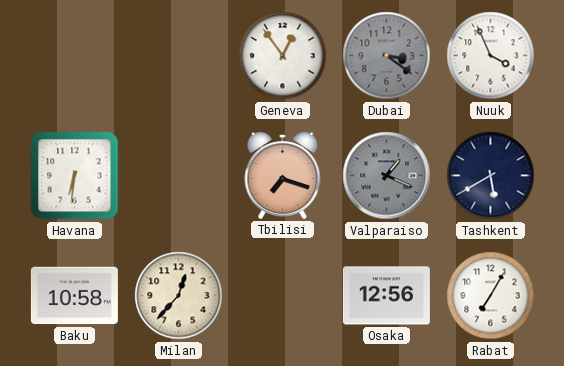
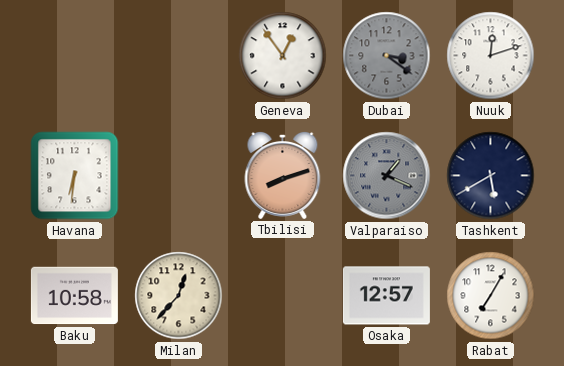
Nuuk: 3:56 -> 12:12
Tbilisi: 7:18 -> 8:12
Osaka: 12:56 -> 12:57
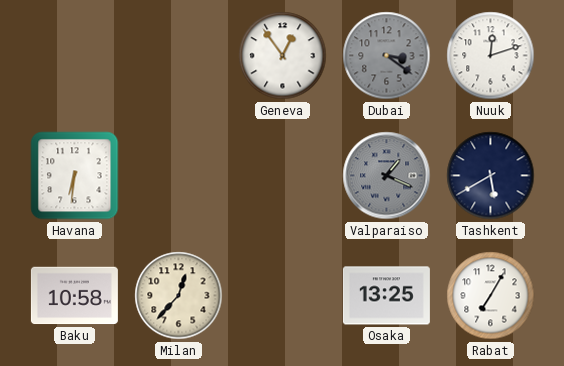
Tbilisi: 8:12 -> none
Osaka: 12:57 -> 13:25
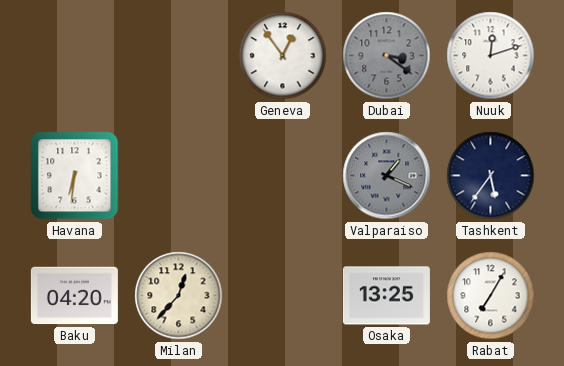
Tashkent: 5:40 -> 5:36
Baku: 10:58 -> 04:20
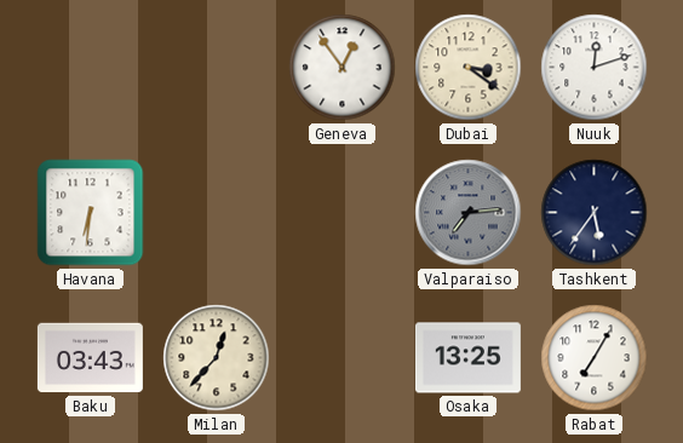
Dubai dial: grey -> cream
Valparaiso: 1:19 -> 7:14
Baku: 04:20 -> 03:43
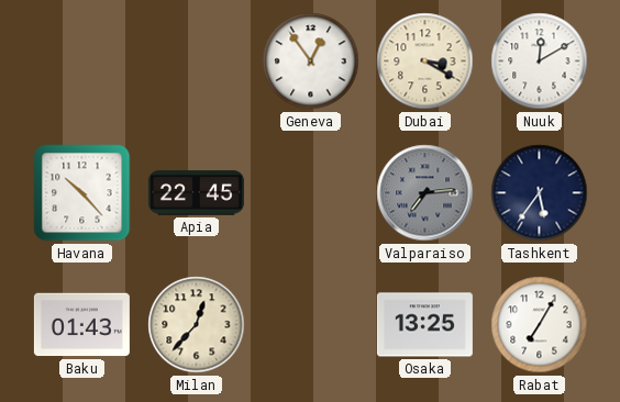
Dubai: 3:21 -> 3:20
Nuuk: 12:12 -> 12:10
Havana: 6:31 -> 10:23
Apia: none -> 22:45
Baku: 03:43 -> 01:43
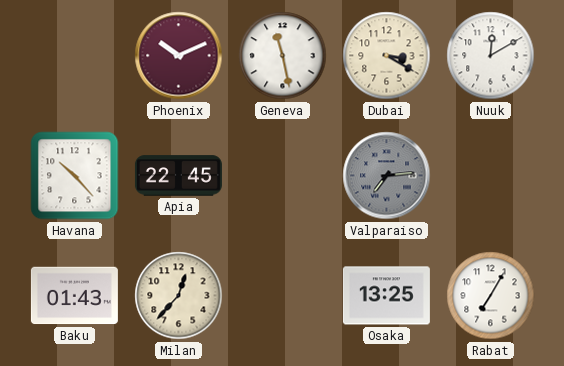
Phoenix: none -> 10:11
Geneva: 12:54 -> 11:28
Tashkent: 5:36 -> none
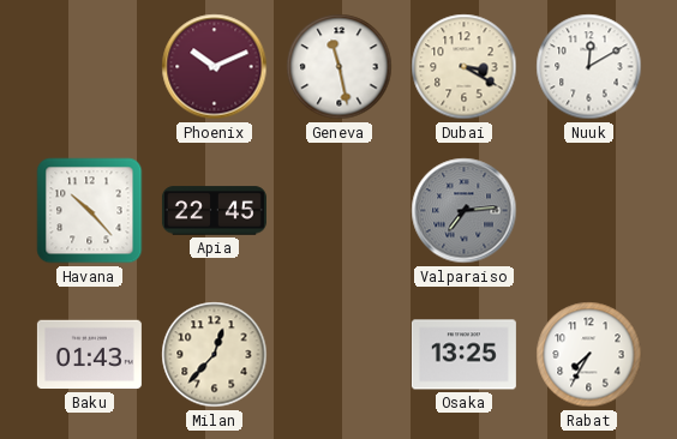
Rabat: 7:05 -> 7:35
